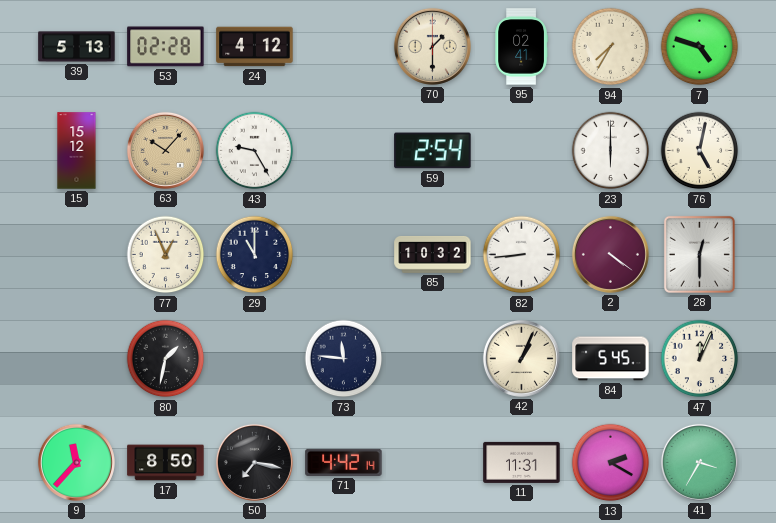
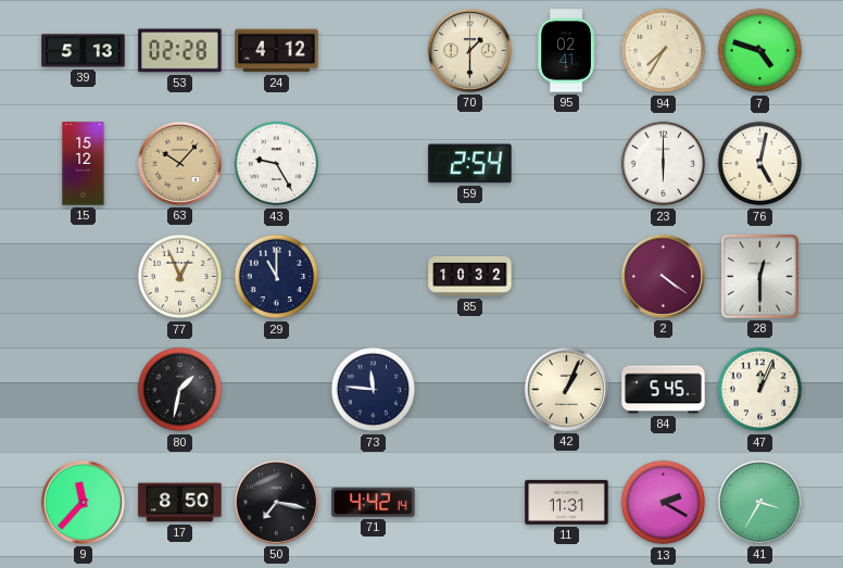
82: 8:44 -> none
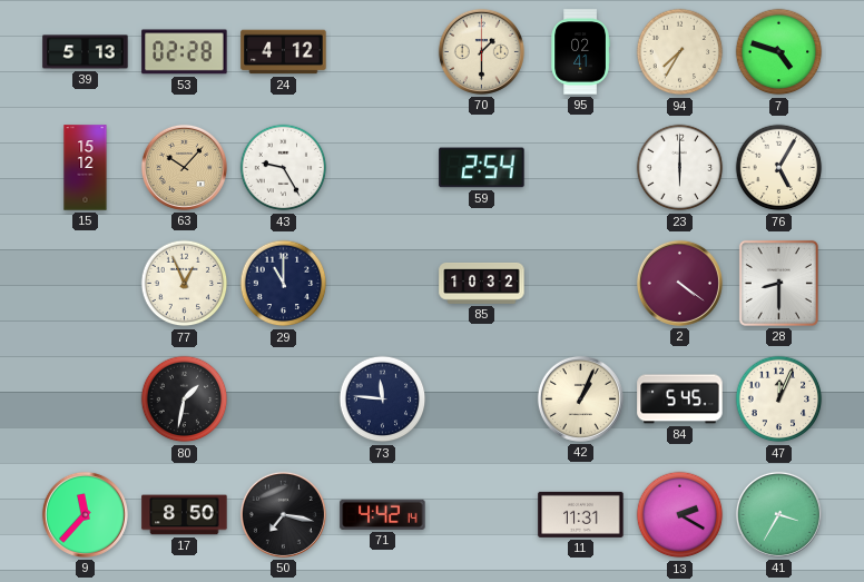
76: 5:02 -> 5:05
28: 12:30 -> 8:30
